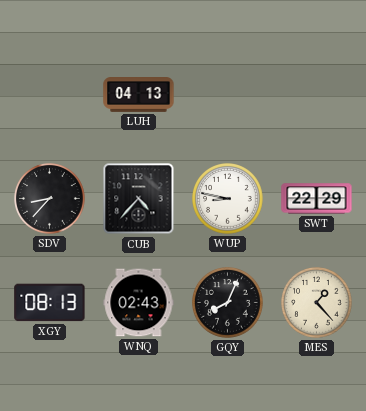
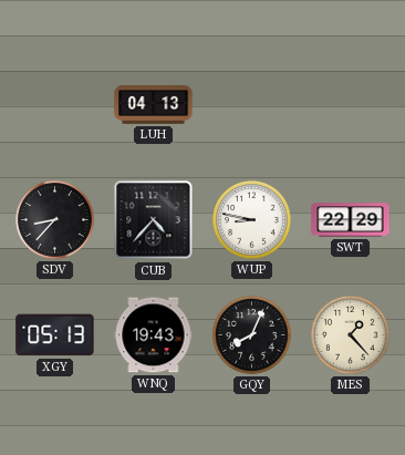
XGY: 08:13 -> 05:13
WNQ: 02:43 -> 19:43
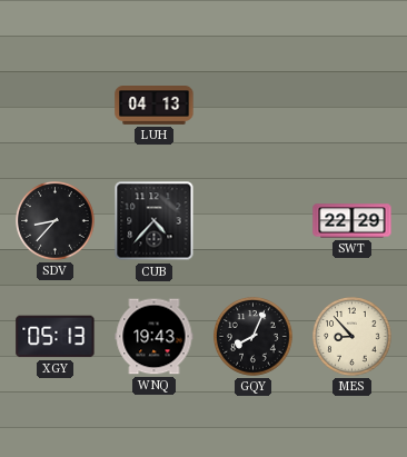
WUP: 8:47 -> none
MES: 1:23 -> 8:53
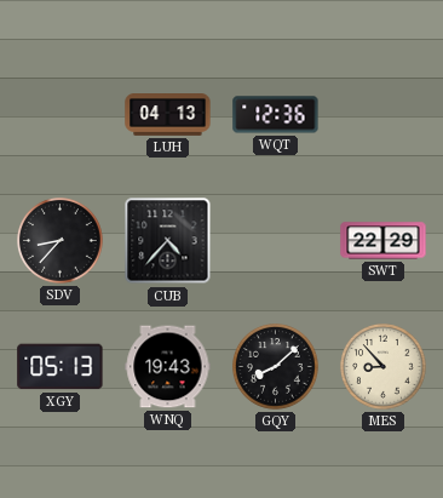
WQT: none -> 12:36
GQY: 8:04 -> 8:08
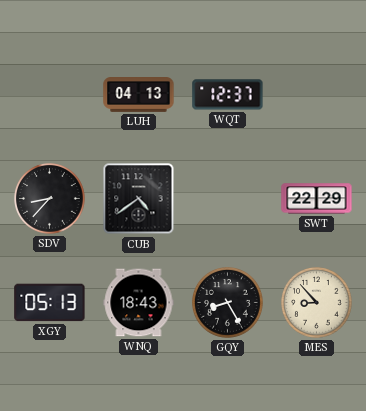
WQT: 12:36 -> 12:37
CUB: 4:37 -> 4:39
WNQ: 19:43 -> 18:43
GQY: 8:08 -> 8:25
